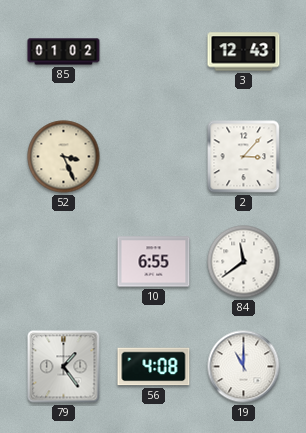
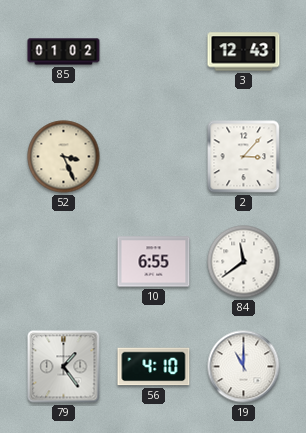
56: 4:08 -> 4:10
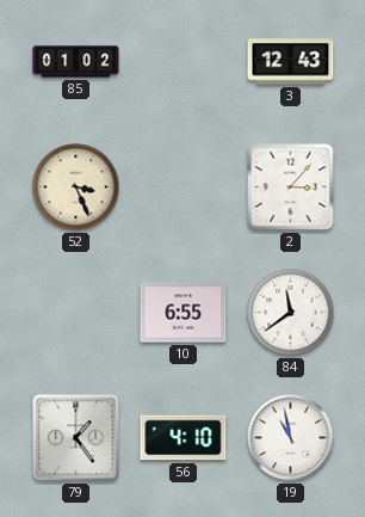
19: 11:00 -> 10:58
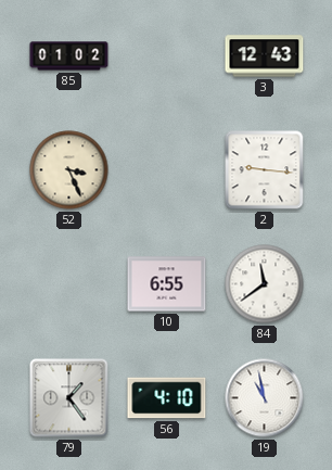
2: 3:07 -> 9:16
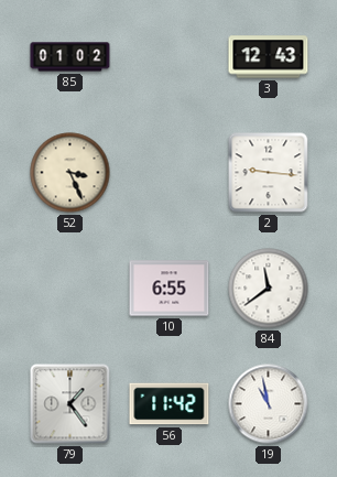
56: 4:10 -> 11:42
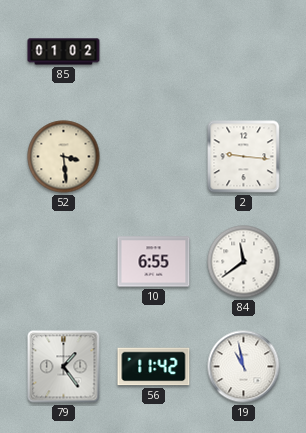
3: 12:43 -> none
52: 3:26 -> 3:29
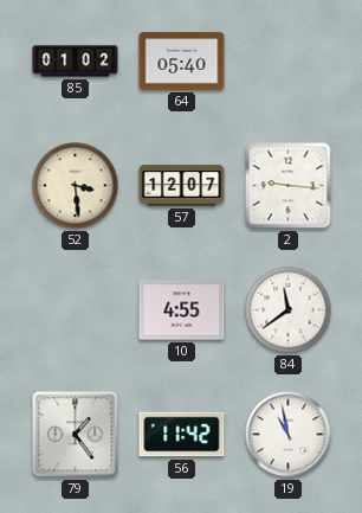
64: none -> 05:40
57: none -> 12:07
10: 6:55 -> 4:55
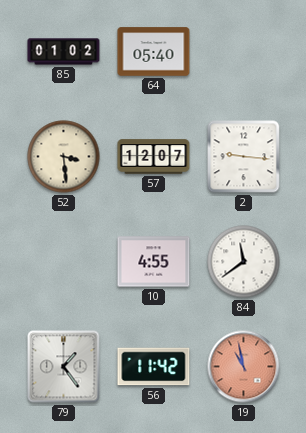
19 dial: white -> salmon
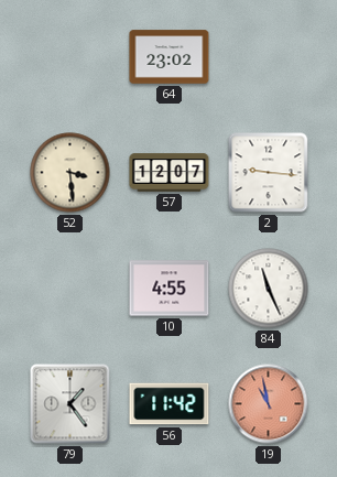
85: 01:02 -> none
64: 05:40 -> 23:02
84: 11:39 -> 11:26
